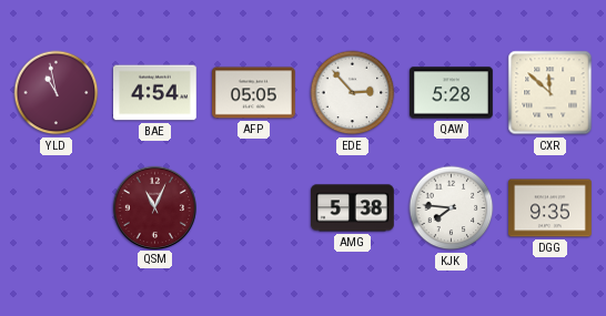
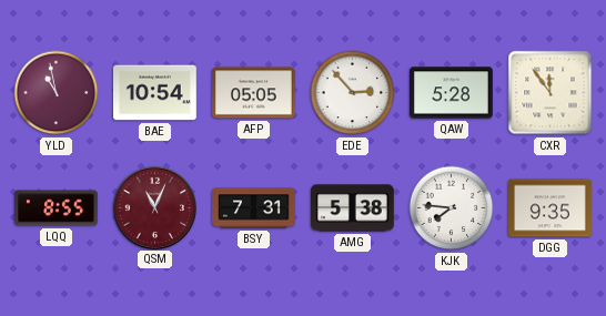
BAE: 4:54 -> 10:54
CXR: 11:52 -> 11:54
LQQ: none -> 8:55
BSY: none -> 7:31
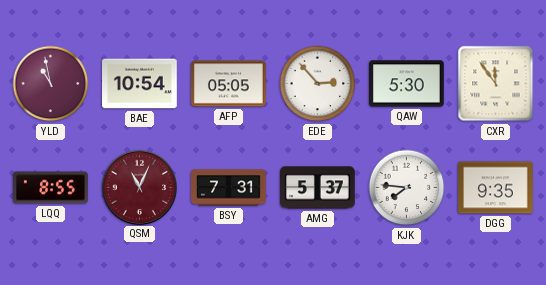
QAW: 5:28 -> 5:30
AMG: 5:38 -> 5:37
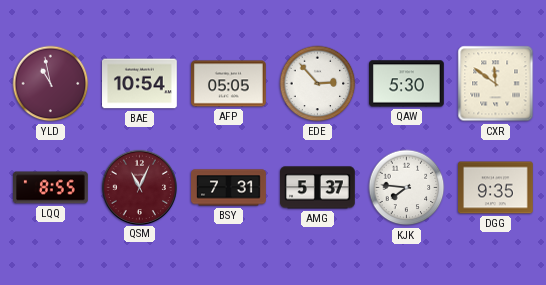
CXR: 11:54 -> 11:51
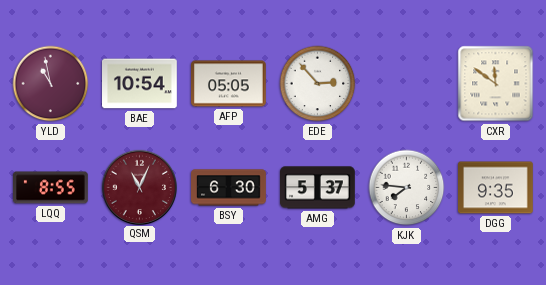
QAW: 5:30 -> none
BSY: 7:31 -> 6:30
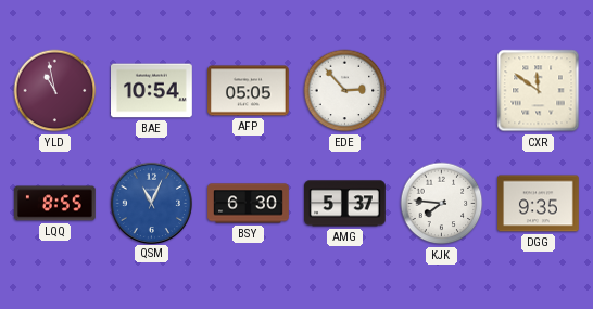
QSM dial: burgundy -> blue
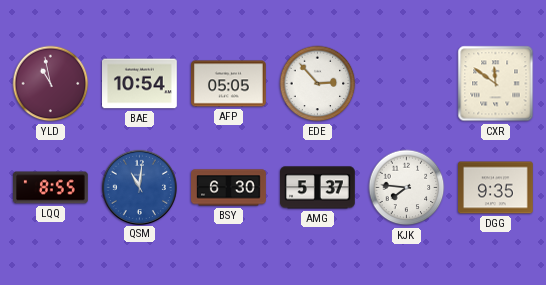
QSM: 11:04 -> 11:01
